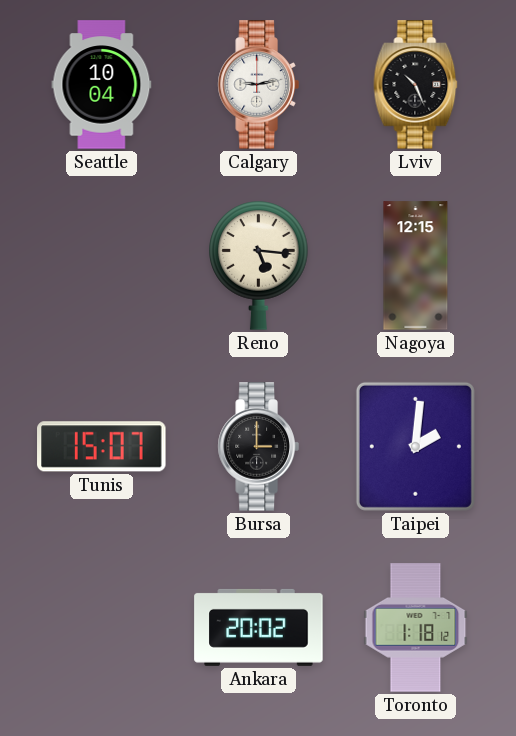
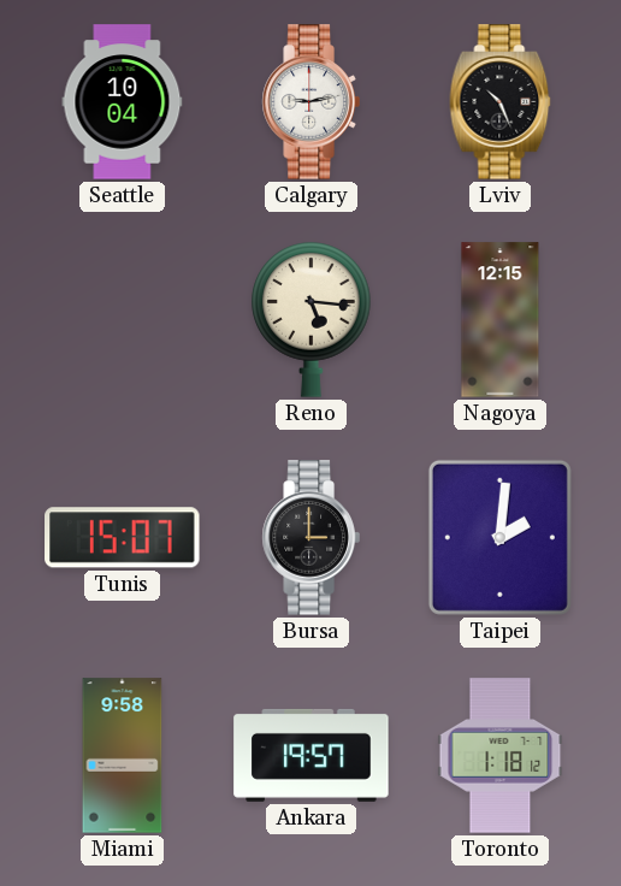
Miami: none -> 9:58
Ankara: 20:02 -> 19:57
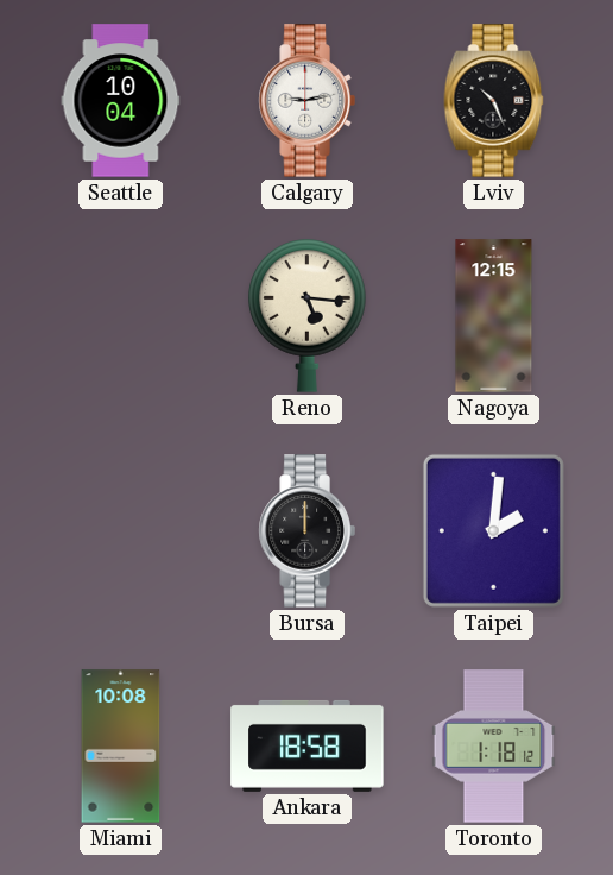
Tunis: 15:07 -> none
Bursa: 3:00 -> 12:00
Miami: 9:58 -> 10:08
Ankara: 19:57 -> 18:58
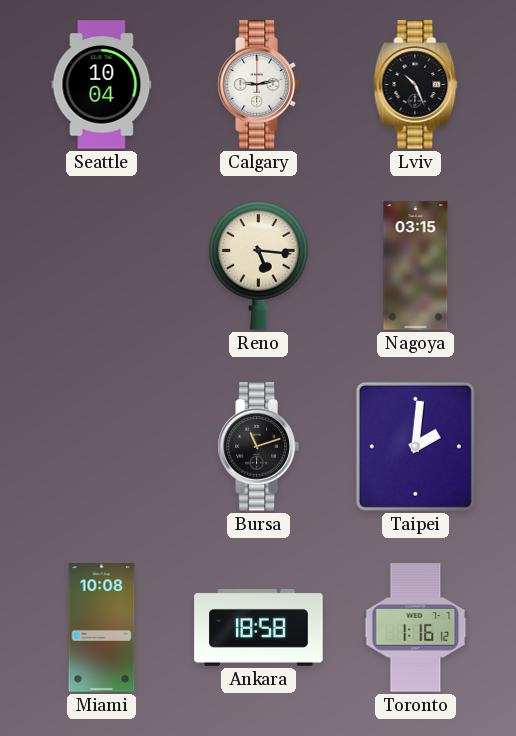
Nagoya: 12:15 -> 03:15
Bursa: 12:00 -> 11:12
Toronto: 1:18 -> 1:16
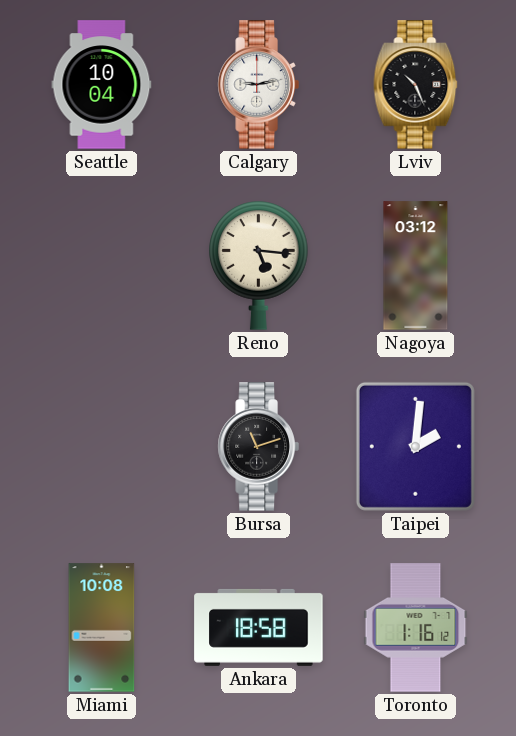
Nagoya: 03:15 -> 03:12
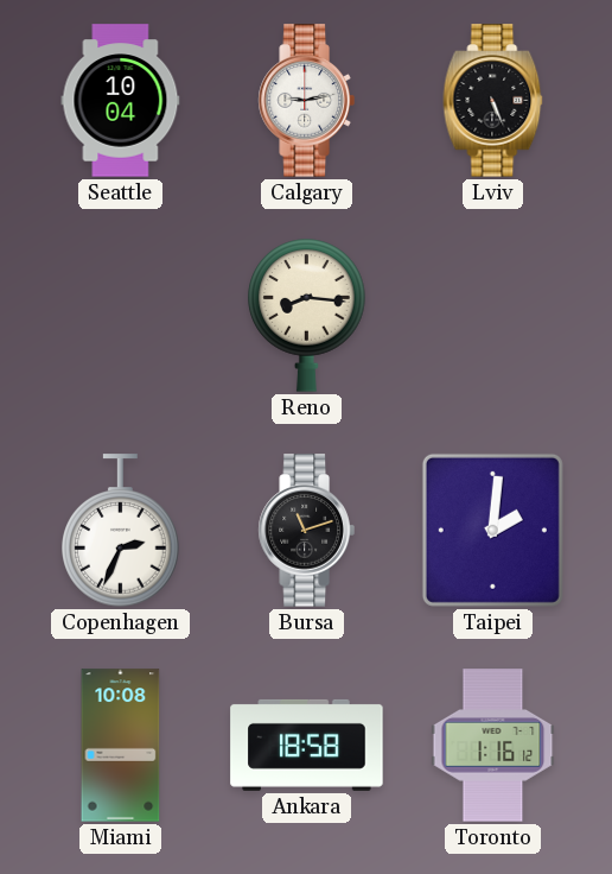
Lviv: 10:26 -> 5:26
Reno: 5:16 -> 8:16
Nagoya: 03:12 -> none
Copenhagen: none -> 2:34
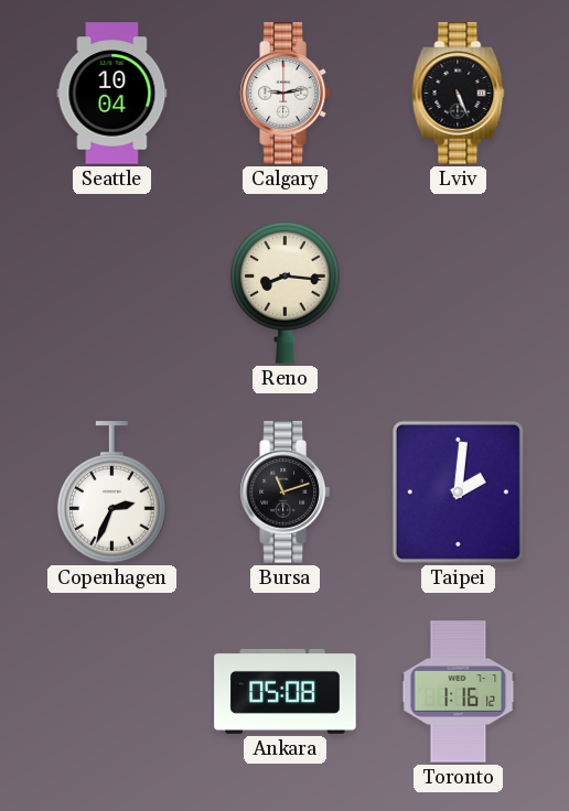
Miami: 10:08 -> none
Ankara: 18:58 -> 05:08
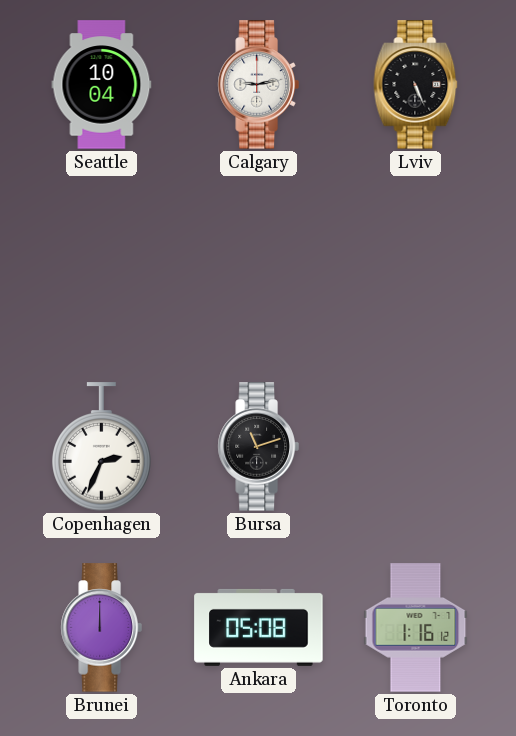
Reno: 8:16 -> none
Taipei: 2:01 -> none
Brunei: none -> 12:00
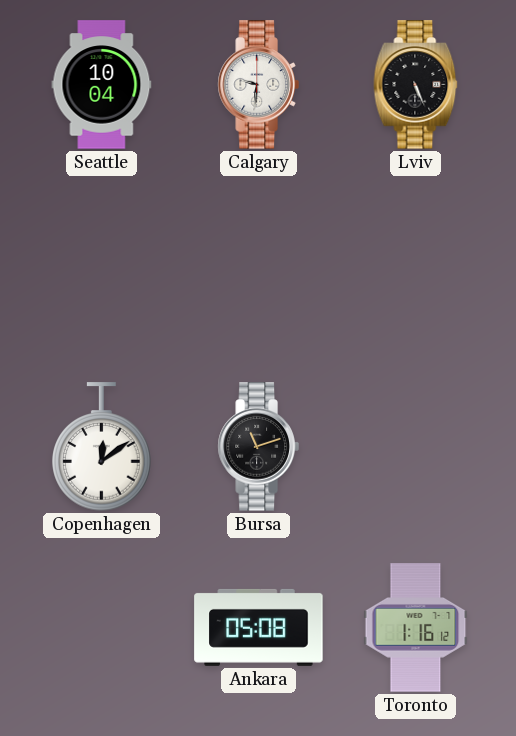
Calgary: 9:13 -> 9:31
Copenhagen: 2:34 -> 12:09
Brunei: 12:00 -> none
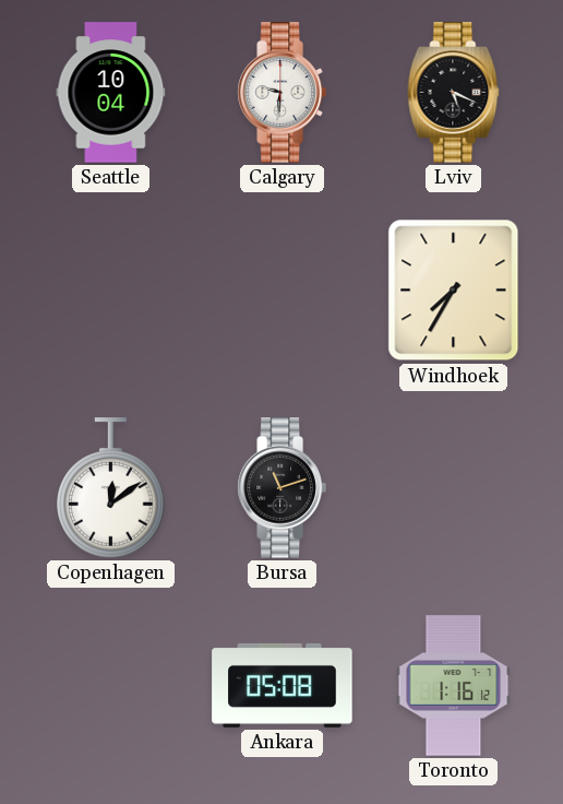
Lviv: 5:26 -> 5:19
Windhoek: none -> 7:35
